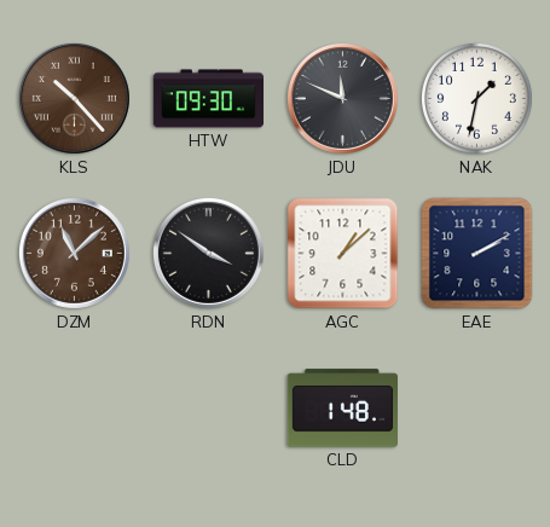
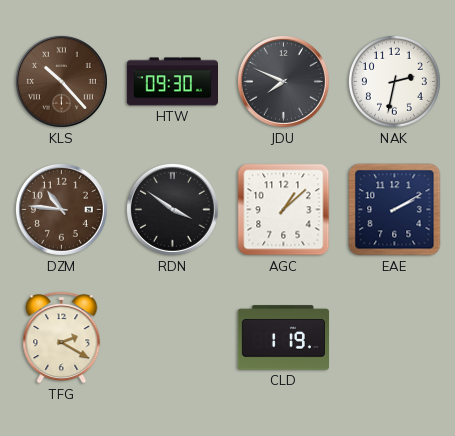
JDU: 11:49 -> 7:49
NAK: 1:32 -> 2:32
DZM: 11:08 -> 10:46
TFG: none -> 2:20
CLD: 1:48 -> 1:19
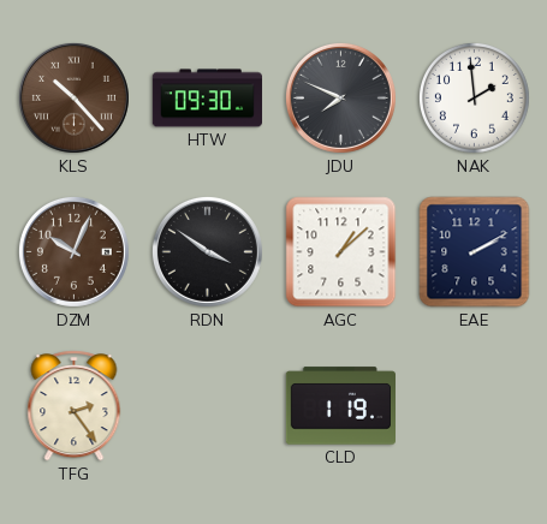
NAK: 2:32 -> 1:59
DZM: 10:46 -> 10:04
TFG: 2:20 -> 2:24
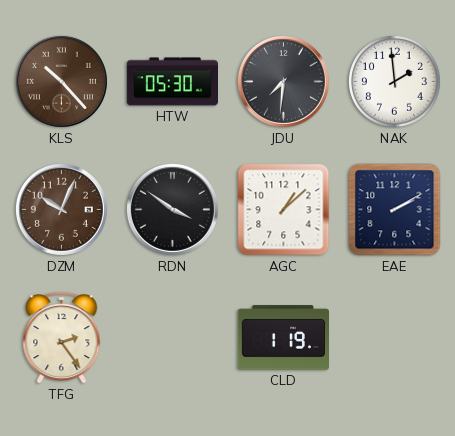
HTW: 09:30 -> 05:30
JDU: 7:49 -> 7:31
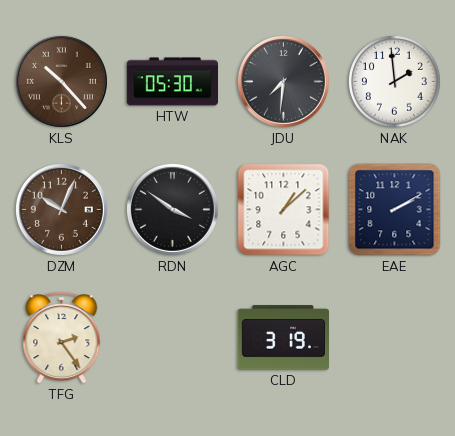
CLD: 1:19 -> 3:19
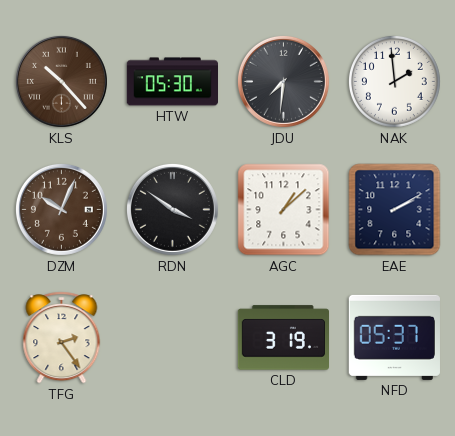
NFD: none -> 05:37
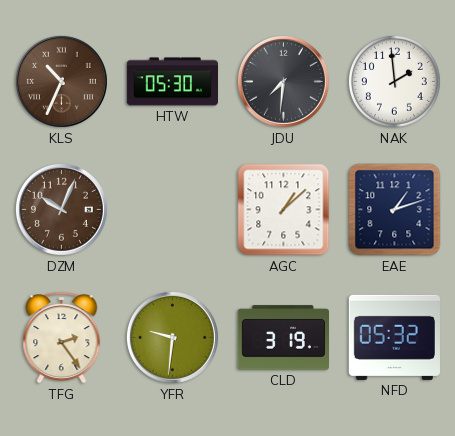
KLS: 10:23 -> 10:34
RDN: 3:51 -> none
EAE: 2:10 -> 1:12
YFR: none -> 9:31
NFD: 05:37 -> 05:32
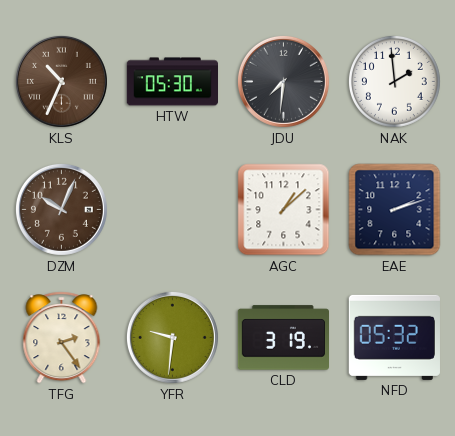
EAE: 1:12 -> 2:12
